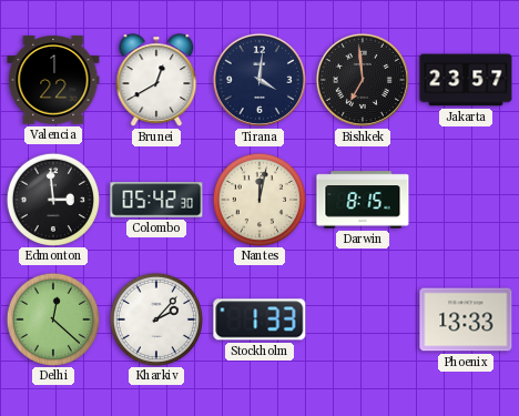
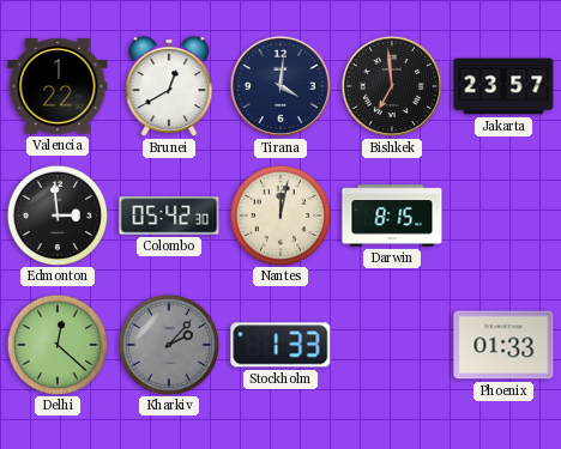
Kharkiv dial: white -> grey
Phoenix: 13:33 -> 01:33
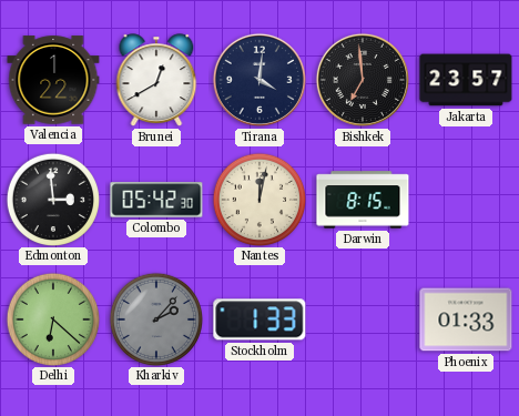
Delhi: 12:22 -> 6:22
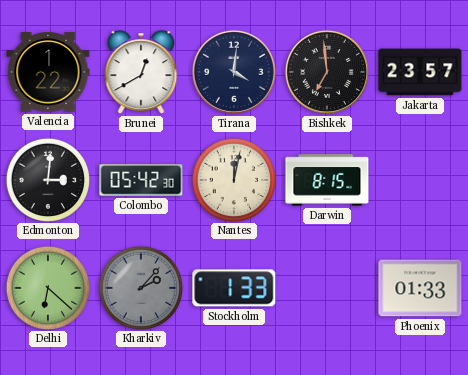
Edmonton: 2:59 -> 3:01
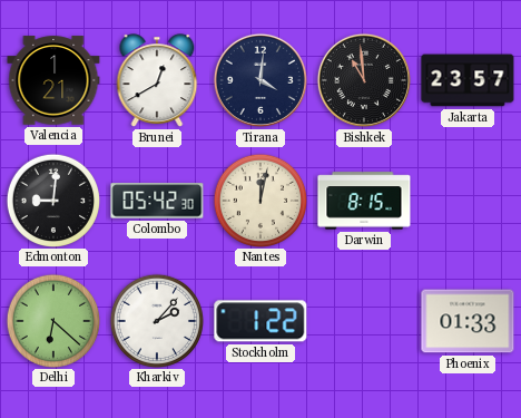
Valencia: 1:22 -> 1:21
Bishkek: 6:59 -> 10:59
Edmonton: 3:01 -> 9:01
Kharkiv dial: grey -> white
Stockholm: 1:33 -> 1:22
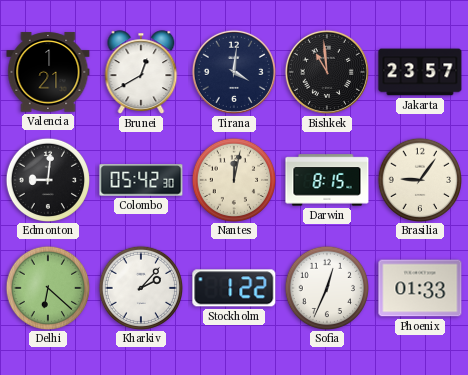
Brasilia: none -> 9:06
Sofia: none -> 12:34
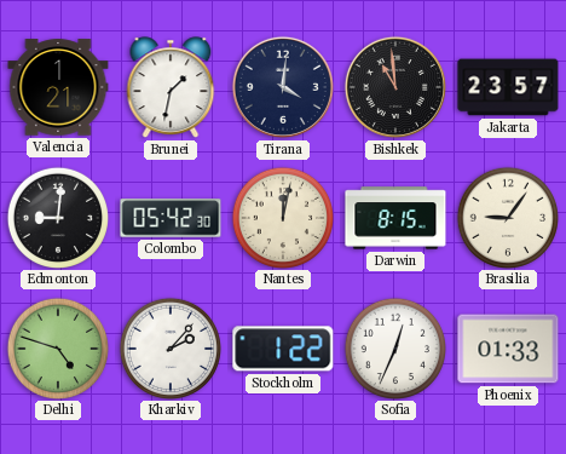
Brunei: 12:40 -> 1:32
Delhi: 6:22 -> 4:48
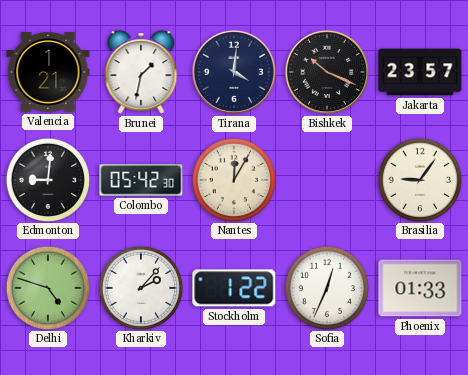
Bishkek: 10:59 -> 10:19
Nantes: 12:02 -> 12:05
Darwin: 8:15 -> none
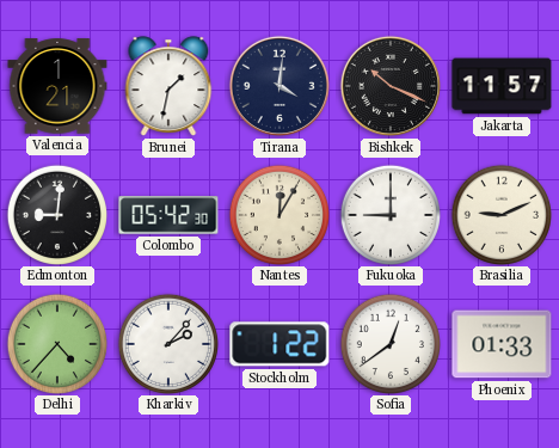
Jakarta: 23:57 -> 11:57
Fukuoka: none -> 9:00
Brasilia: 9:06 -> 9:11
Delhi: 4:48 -> 4:37
Sofia: 12:34 -> 12:39
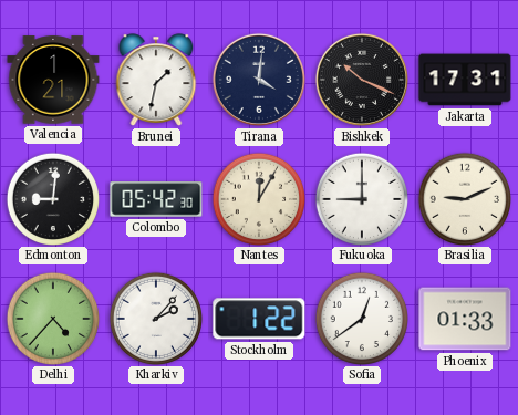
Jakarta: 11:57 -> 17:31
